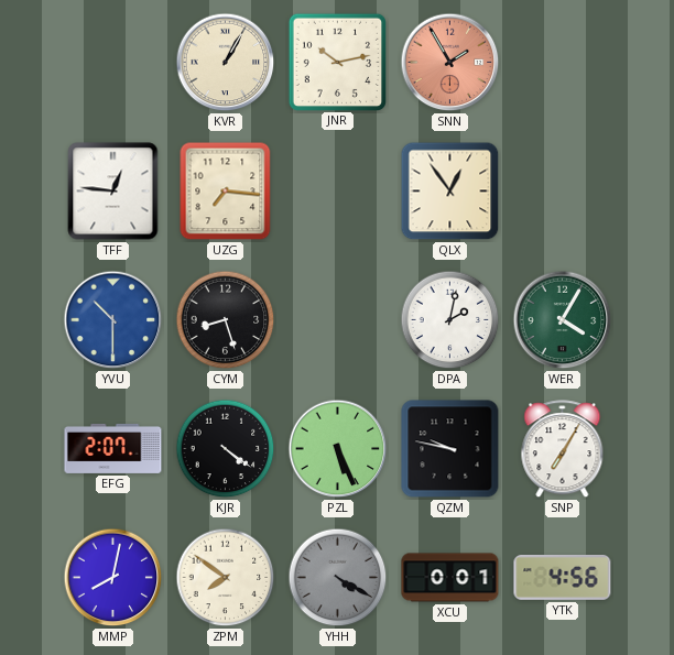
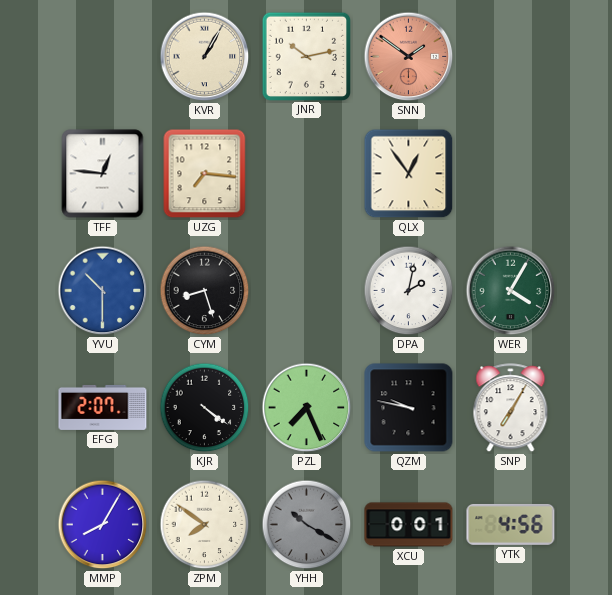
SNN: 1:55 -> 1:51
PZL: 5:26 -> 7:26
MMP: 8:02 -> 8:05
YHH: 4:20 -> 10:20
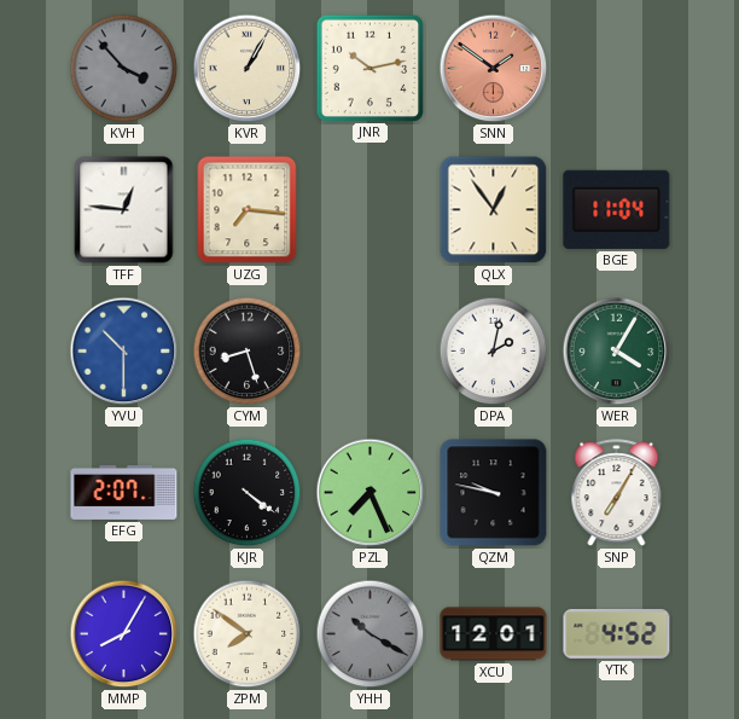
KVH: none -> 3:53
BGE: none -> 11:04
XCU: 0:01 -> 12:01
YTK: 4:56 -> 4:52
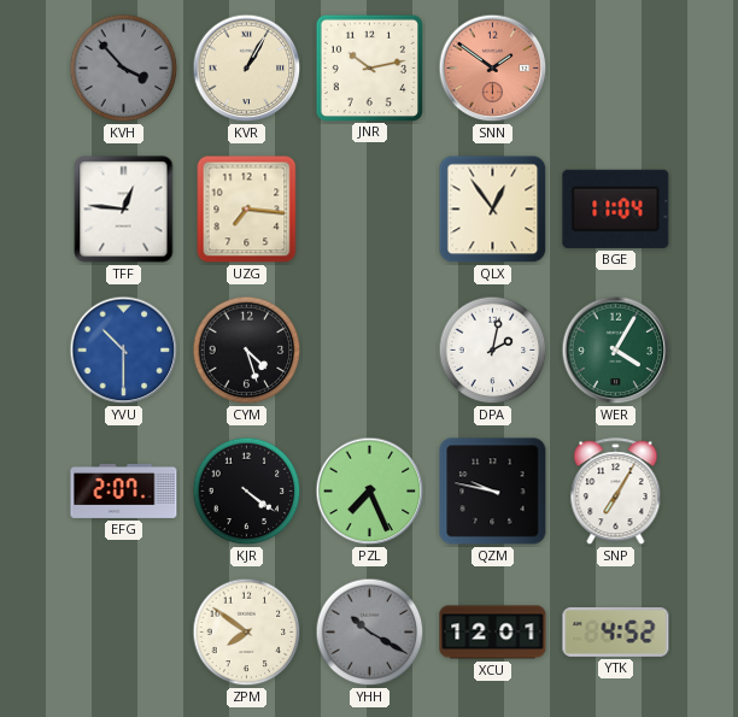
CYM: 8:27 -> 4:27
MMP: 8:05 -> none
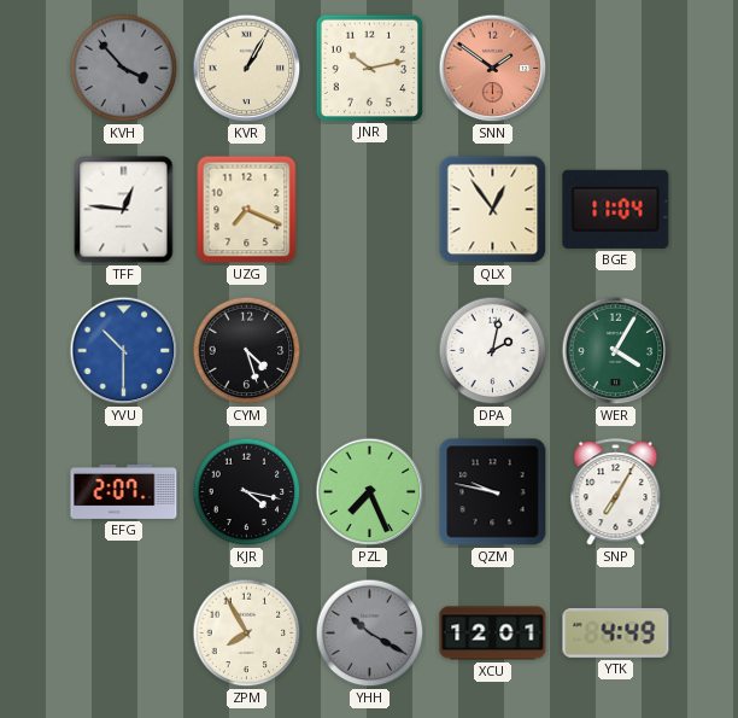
UZG: 7:16 -> 7:19
KJR: 4:21 -> 4:17
ZPM: 7:51 -> 7:55
YTK: 4:52 -> 4:49
